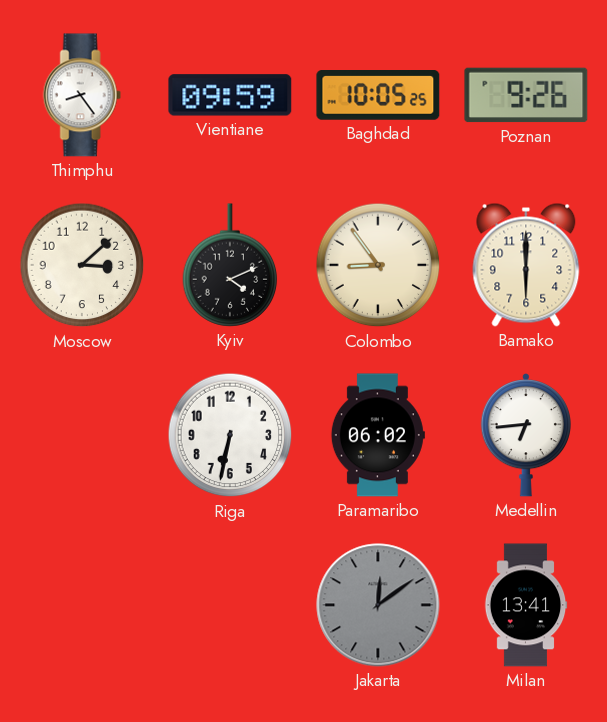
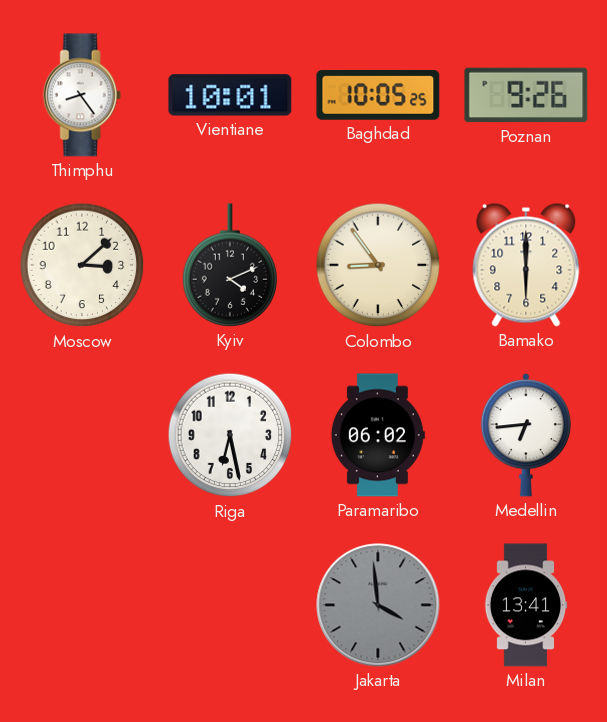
Vientiane: 09:59 -> 10:01
Riga: 6:32 -> 6:28
Jakarta: 12:09 -> 3:59
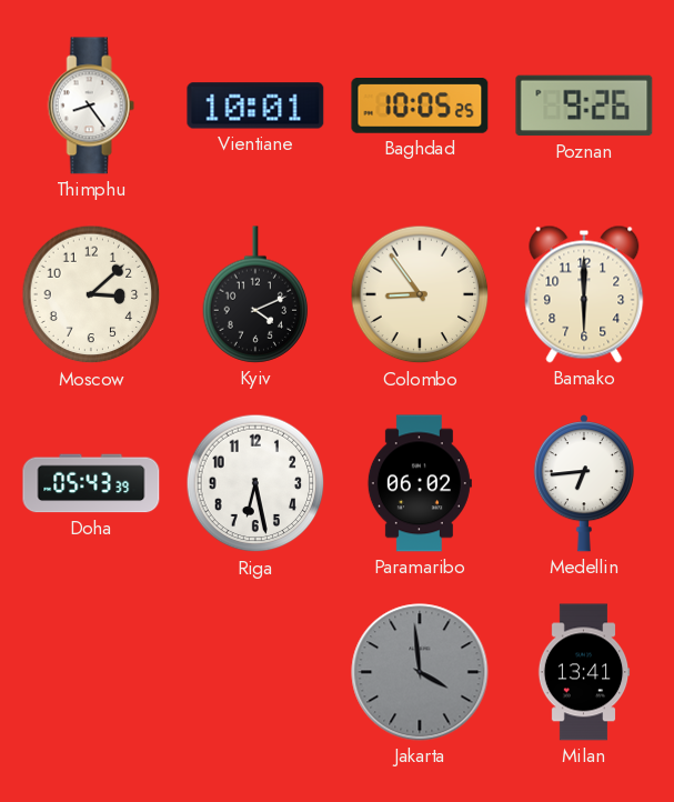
Doha: none -> 05:43
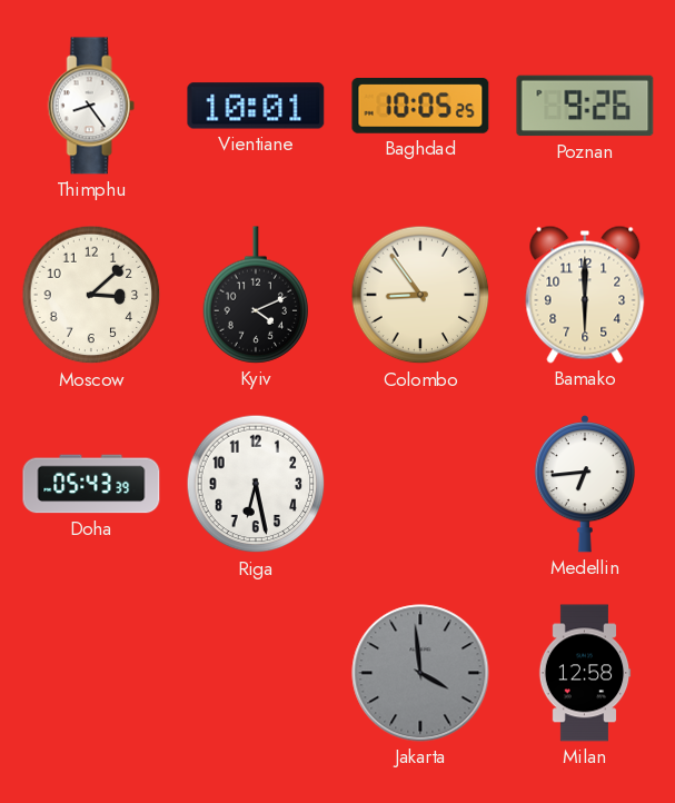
Paramaribo: 06:02 -> none
Milan: 13:41 -> 12:58
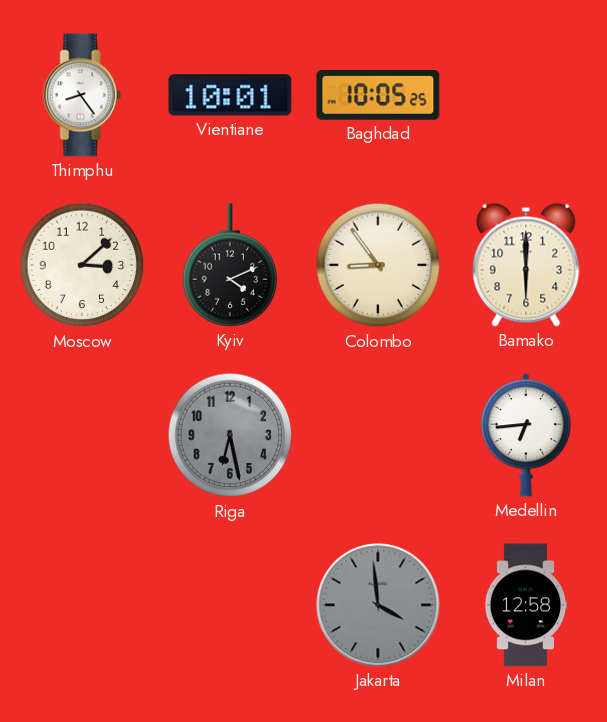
Poznan: 9:26 -> none
Doha: 05:43 -> none
Riga dial: white -> grey
